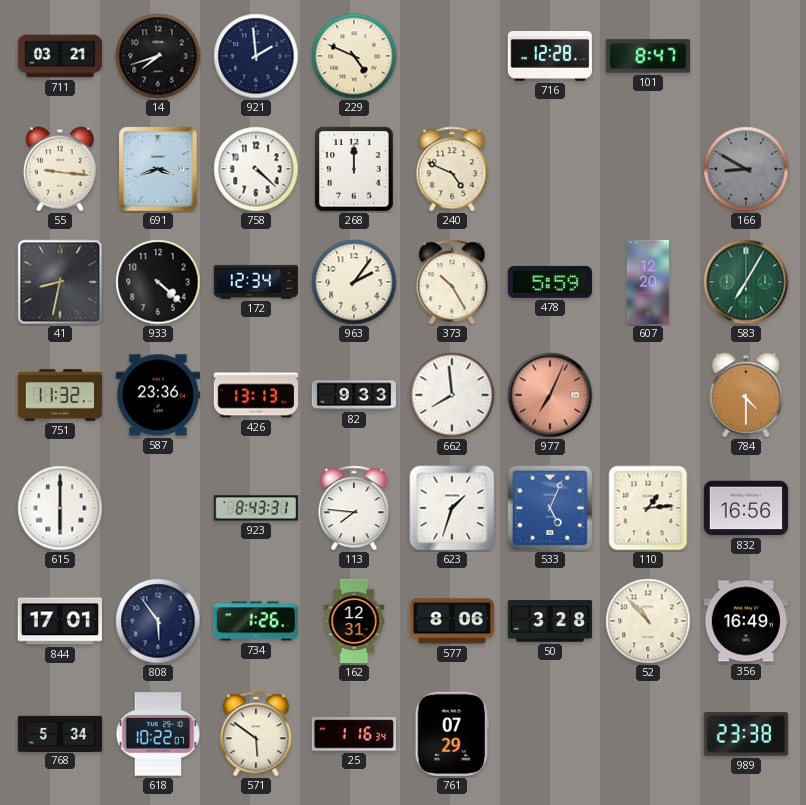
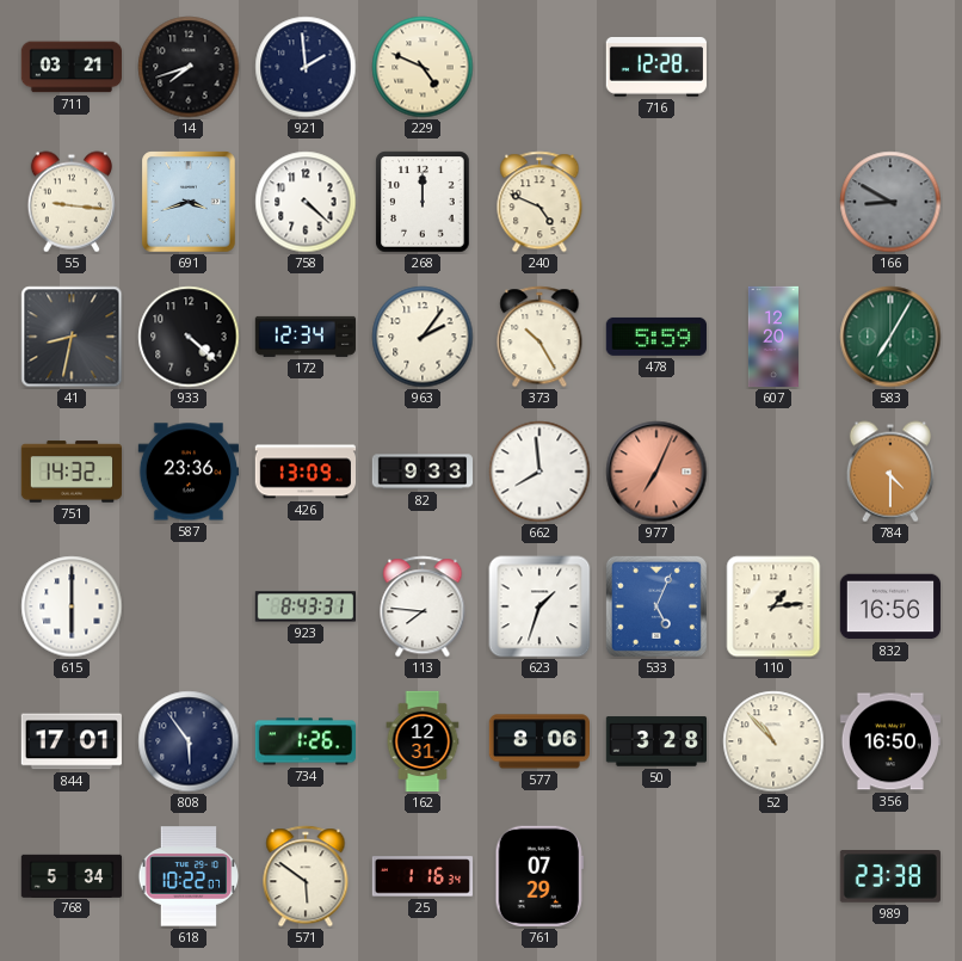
101: 8:47 -> none
751: 11:32 -> 14:32
426: 13:13 -> 13:09
356: 16:49 -> 16:50
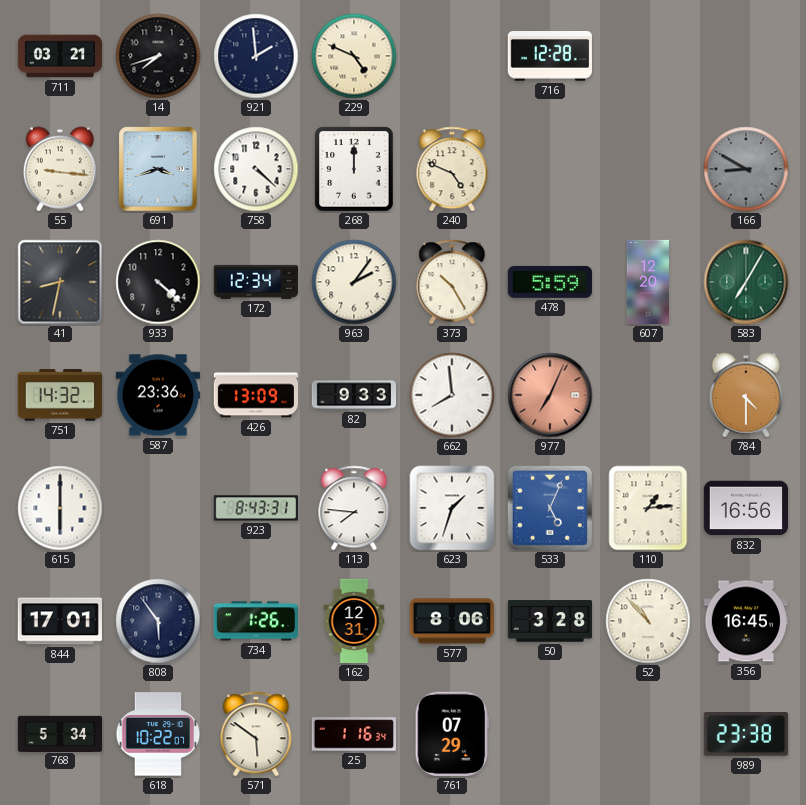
356: 16:50 -> 16:45
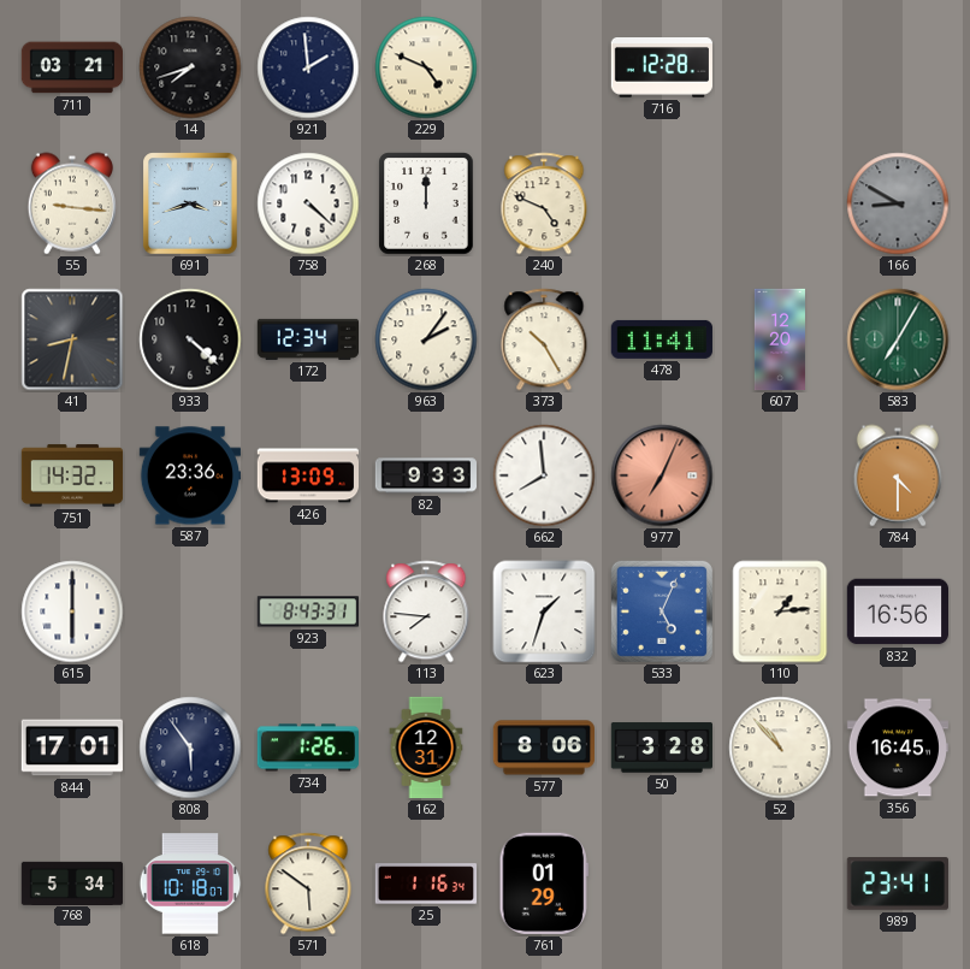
478: 5:59 -> 11:41
618: 10:22 -> 10:18
761: 07:29 -> 01:29
989: 23:38 -> 23:41
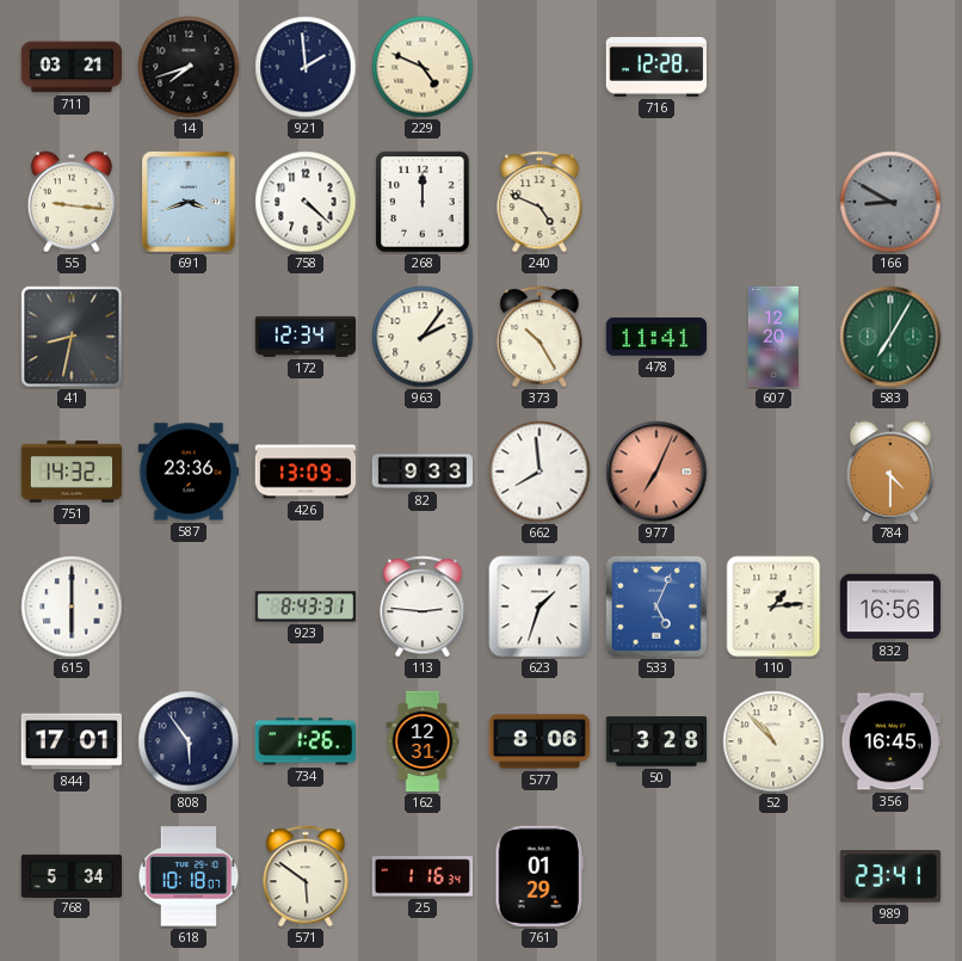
933: 4:22 -> none
113: 7:46 -> 2:46
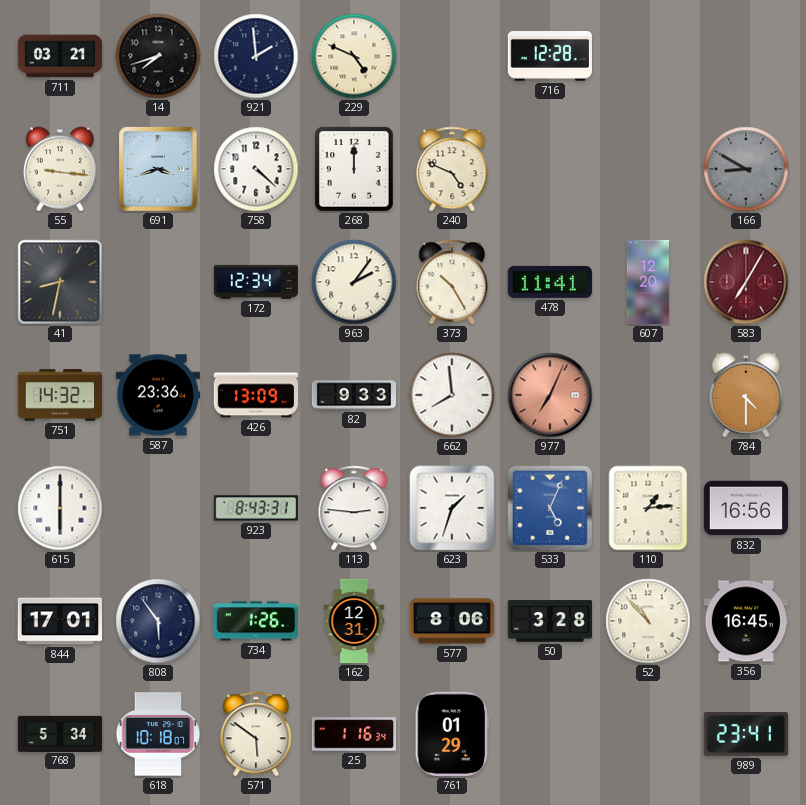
583 dial: green -> burgundy
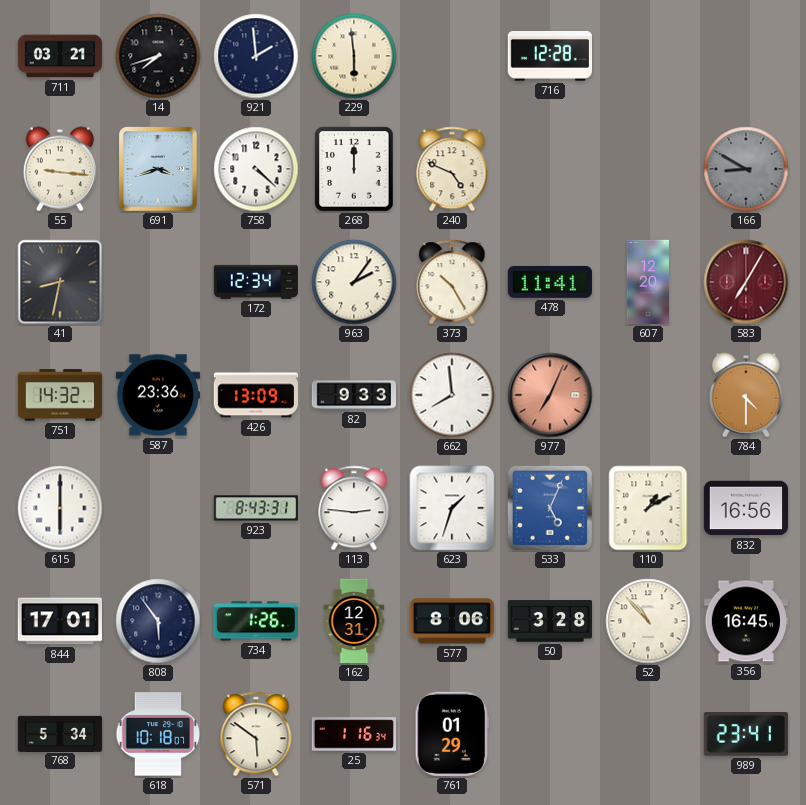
229: 4:49 -> 5:59
110: 1:14 -> 1:10
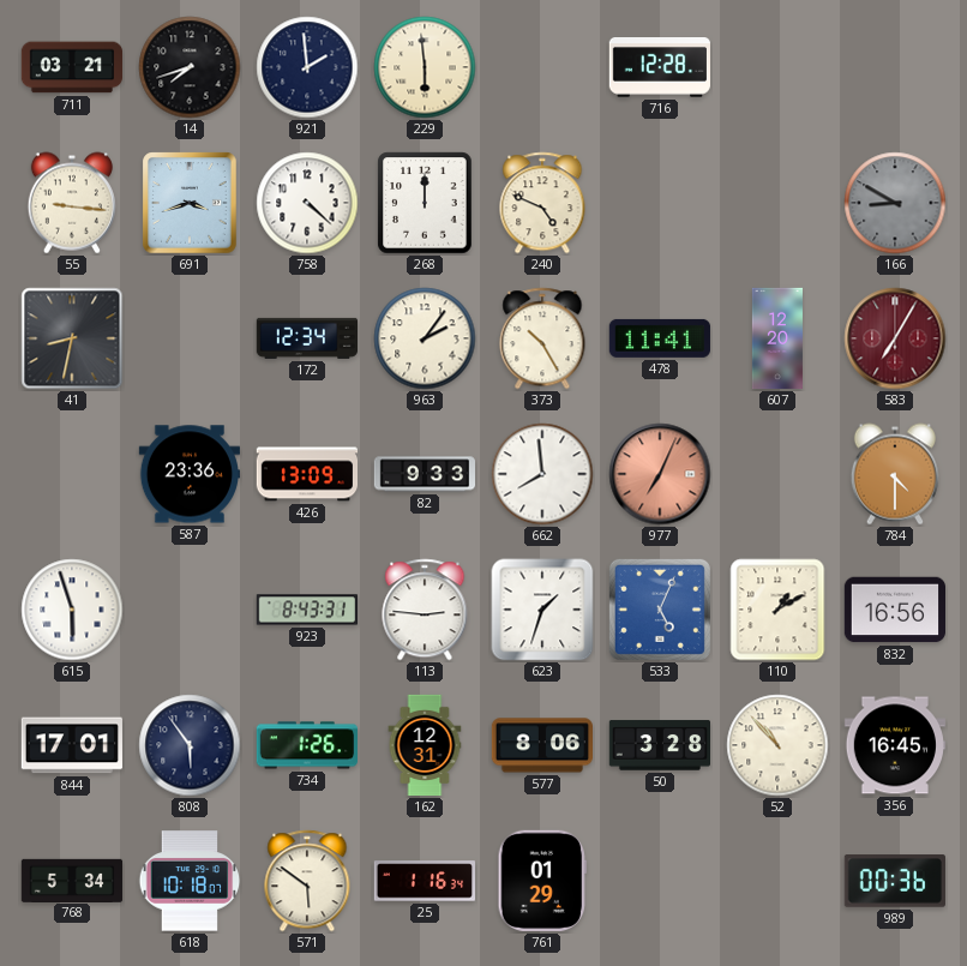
751: 14:32 -> none
615: 6:00 -> 5:57
989: 23:41 -> 00:36
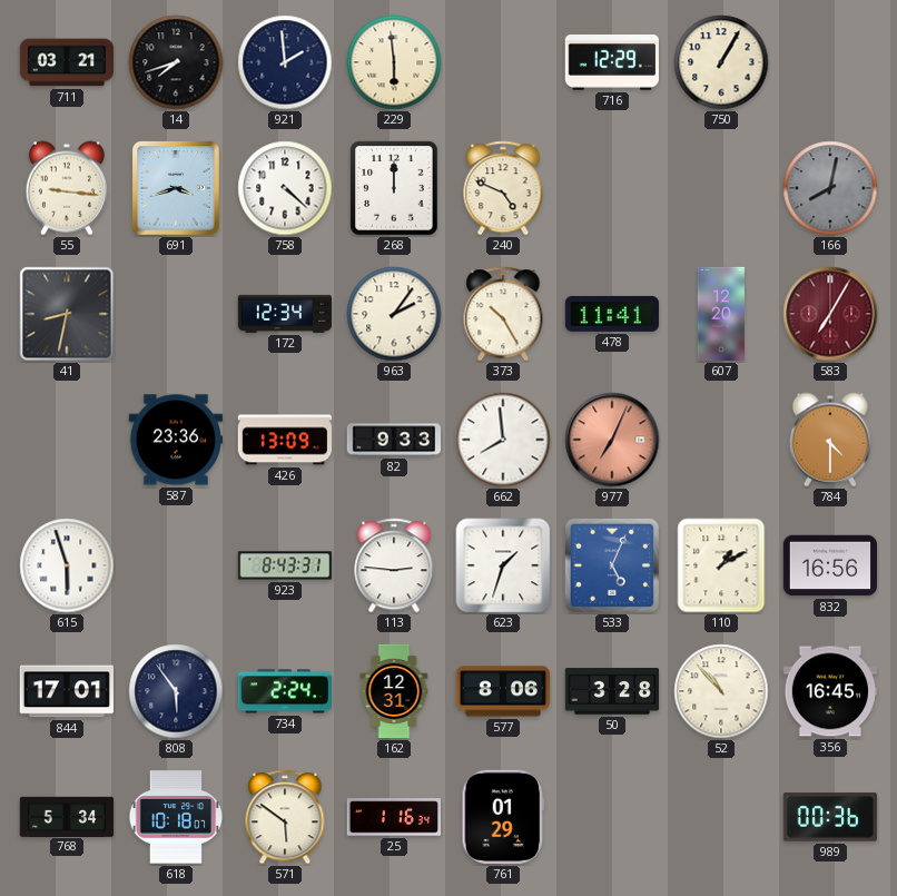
716: 12:28 -> 12:29
750: none -> 1:05
166: 8:50 -> 8:02
734: 1:26 -> 2:24
